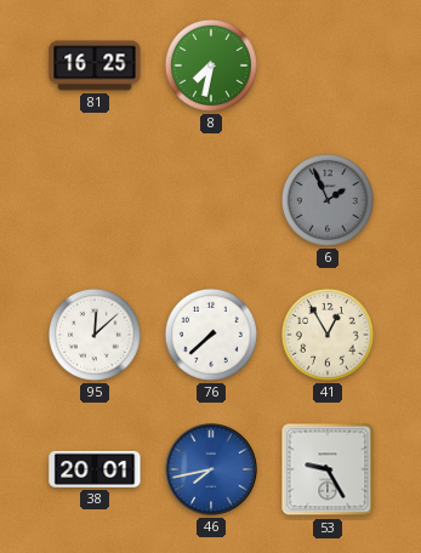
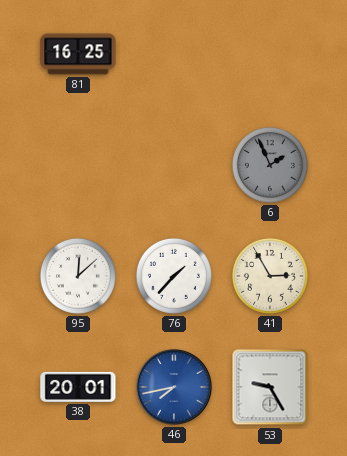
8: 7:32 -> none
76: 7:38 -> 1:37
41: 12:55 -> 2:55
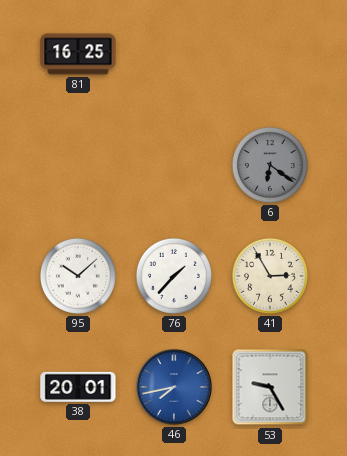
6: 1:56 -> 6:21
95: 12:08 -> 10:08
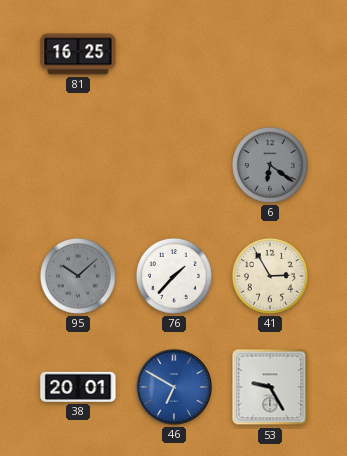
95 dial: white -> grey
46: 7:43 -> 6:50
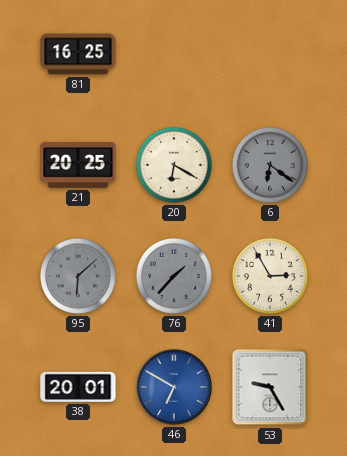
21: none -> 20:25
20: none -> 6:20
95: 10:08 -> 6:08
76 dial: white -> grey
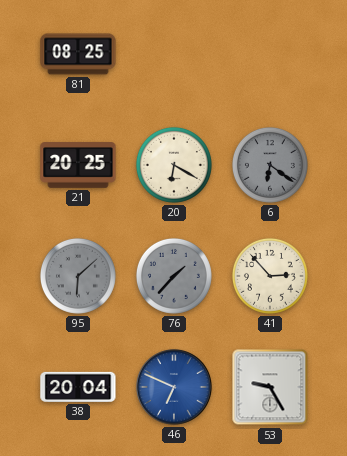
81: 16:25 -> 08:25
41: 2:55 -> 2:53
38: 20:01 -> 20:04
46: 6:50 -> 6:49
